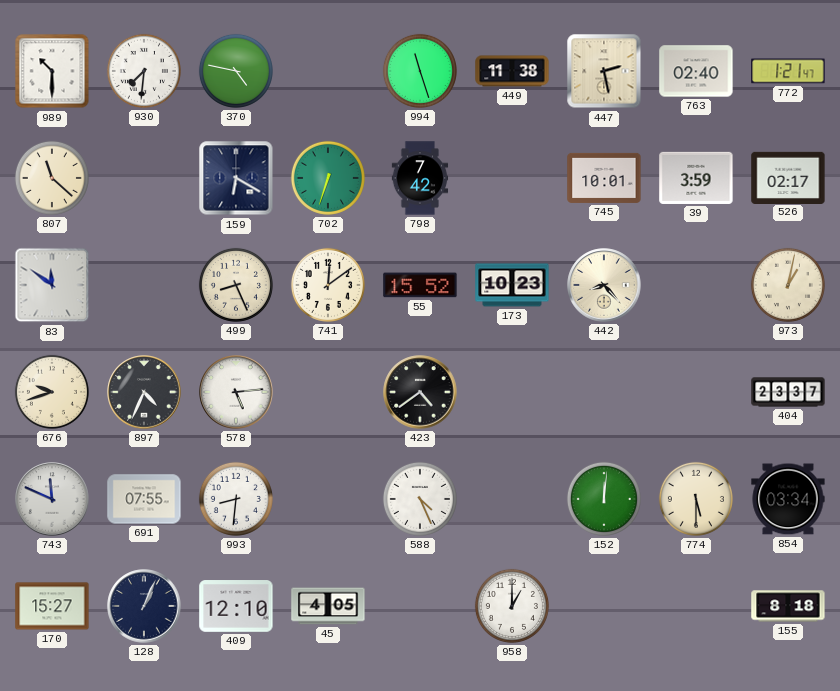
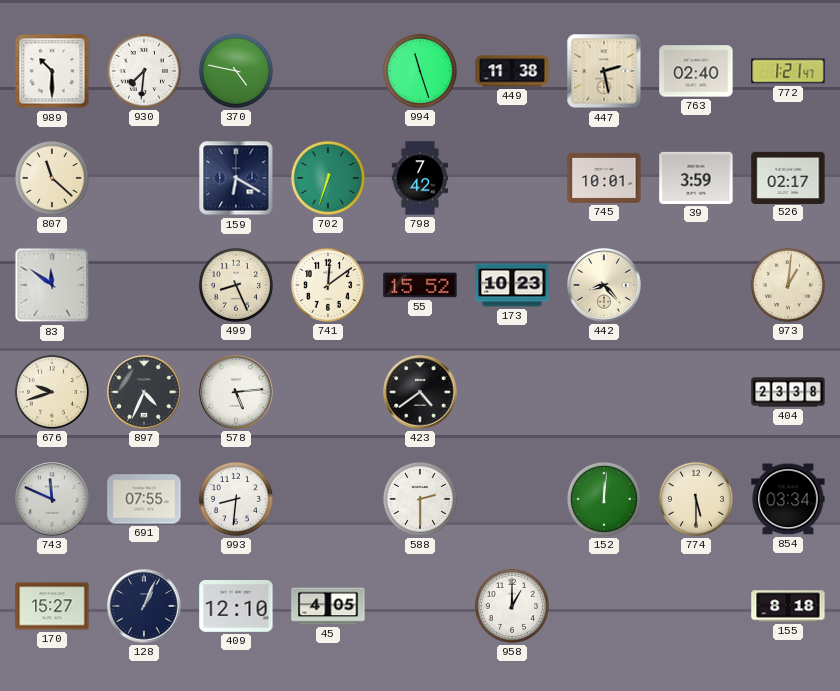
973: 1:02 -> 1:01
404: 23:37 -> 23:38
588: 4:26 -> 2:30
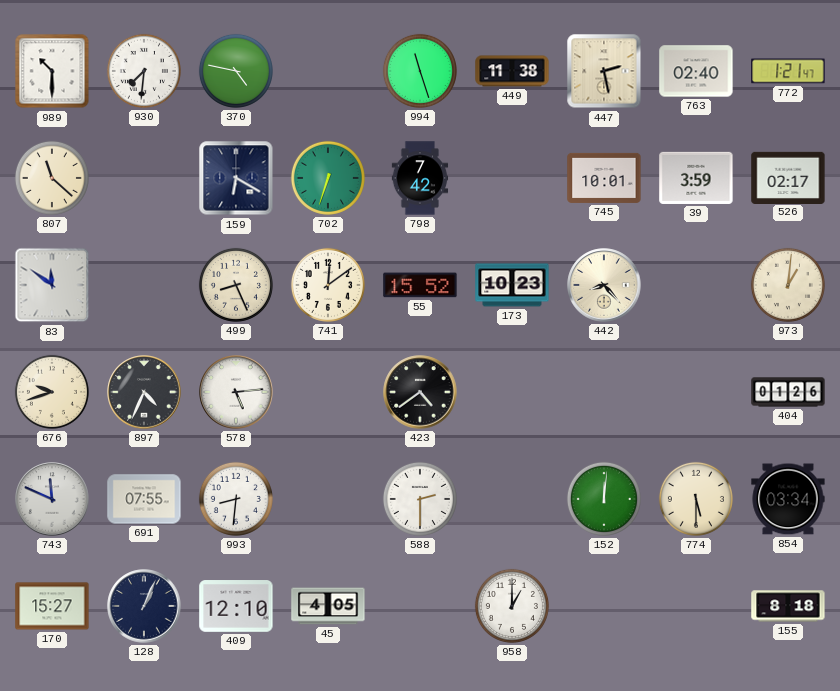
404: 23:38 -> 01:26
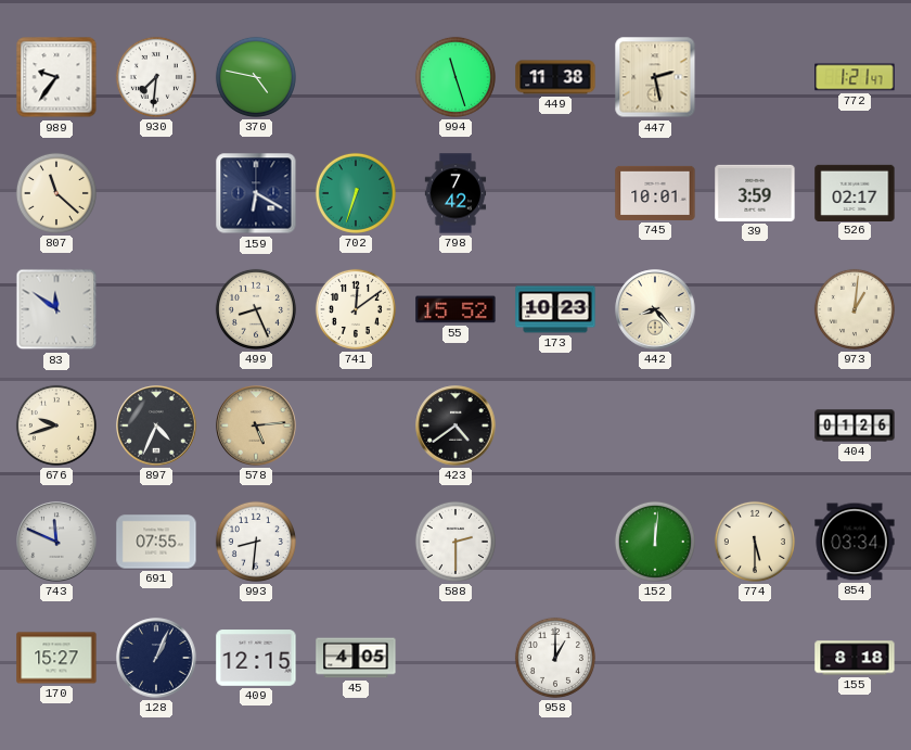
989: 10:30 -> 9:36
763: 02:40 -> none
578 dial: white -> champagne
409: 12:10 -> 12:15
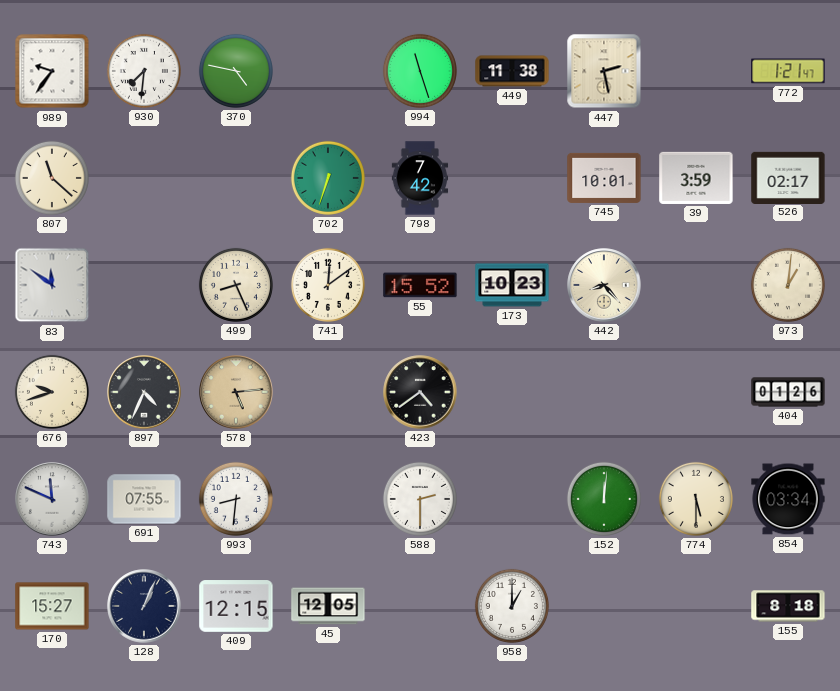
159: 6:20 -> none
45: 4:05 -> 12:05
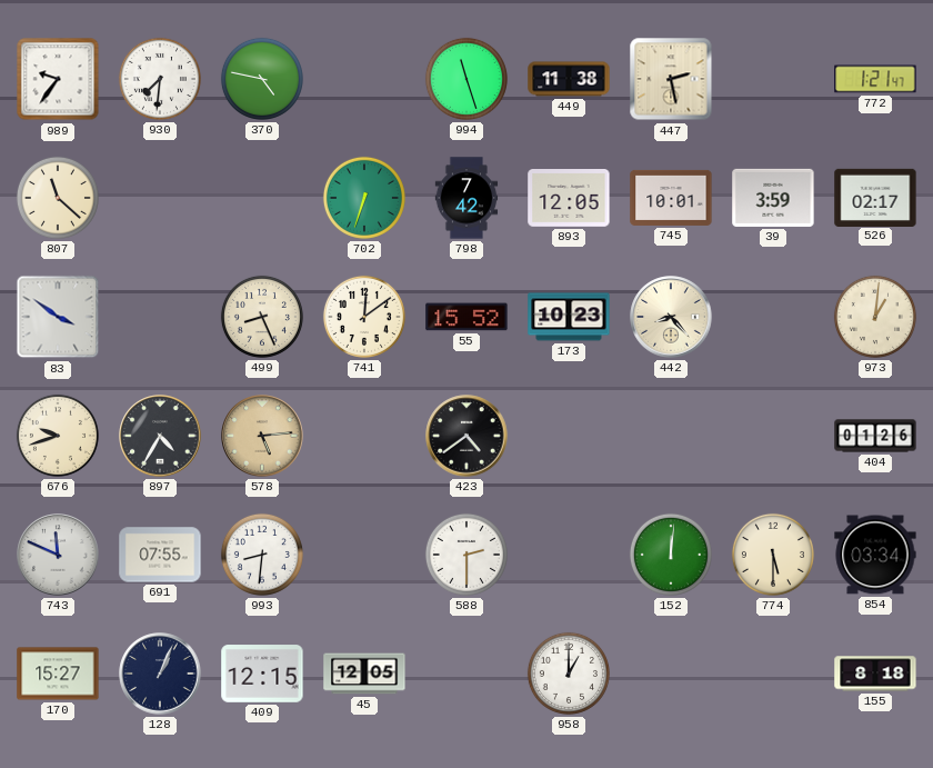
893: none -> 12:05
83: 11:51 -> 3:51
897: 4:34 -> 4:35
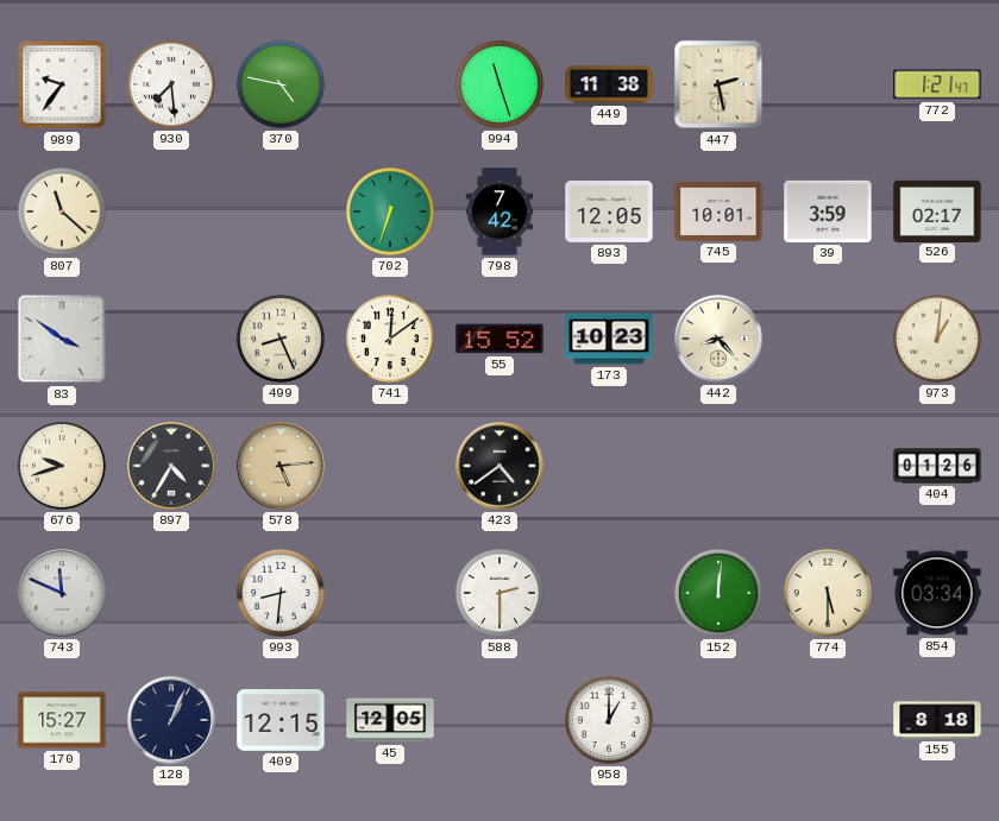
930: 7:31 -> 7:29
691: 07:55 -> none
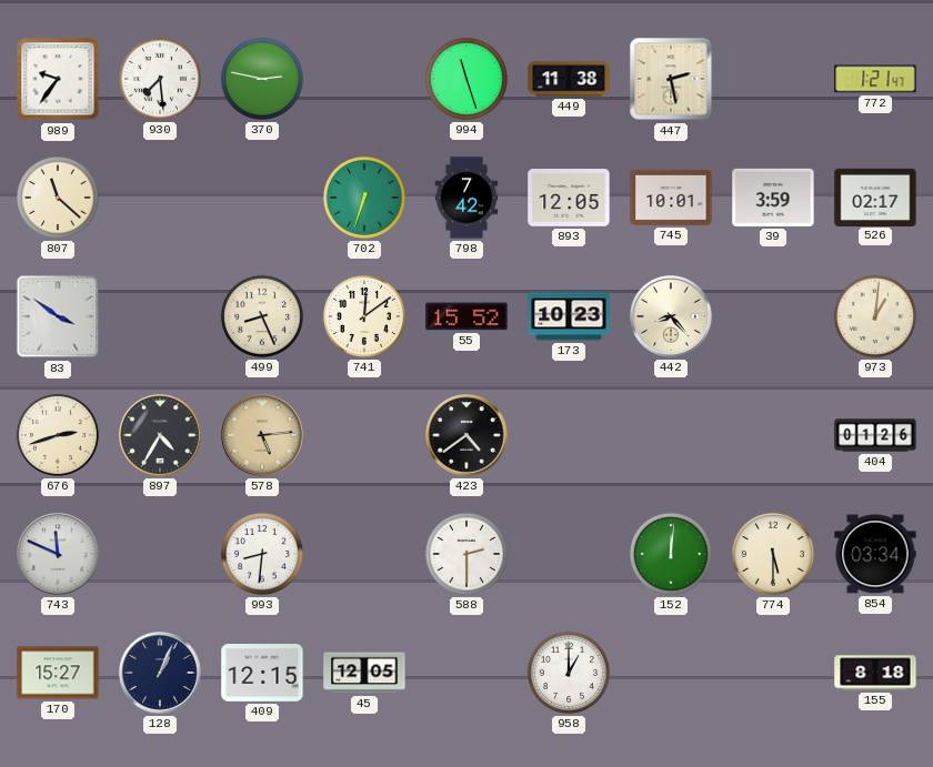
370: 4:47 -> 2:47
676: 9:42 -> 2:42
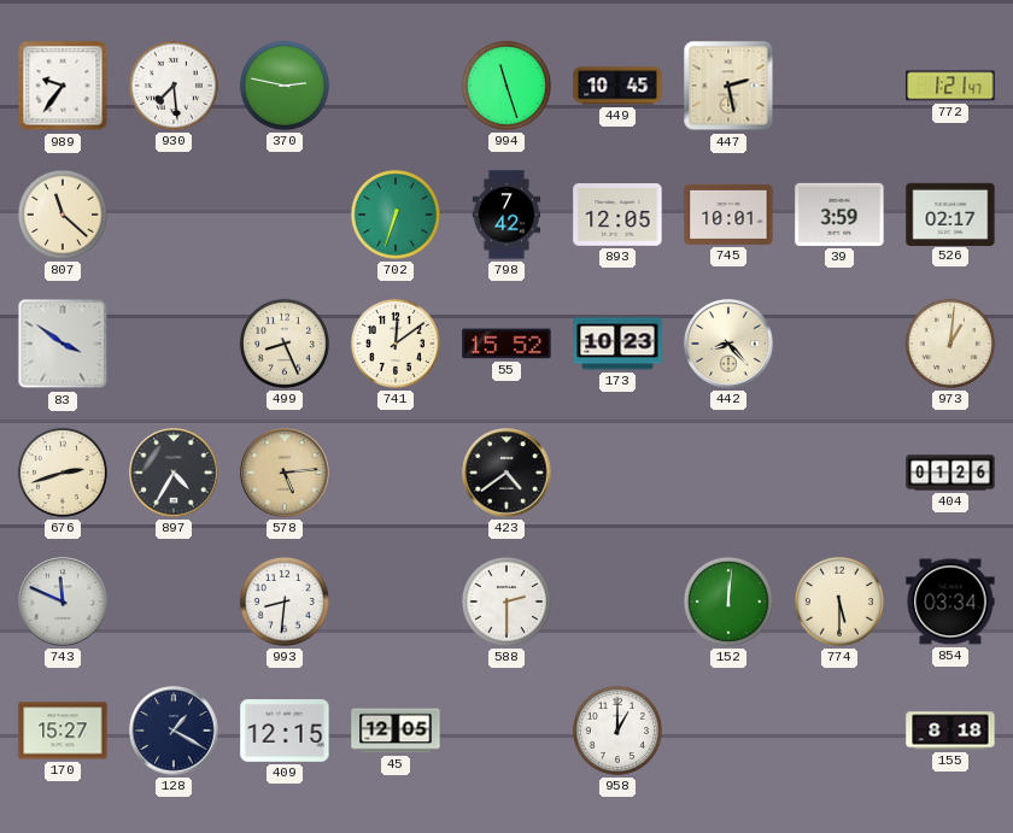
449: 11:38 -> 10:45
128: 1:04 -> 1:20
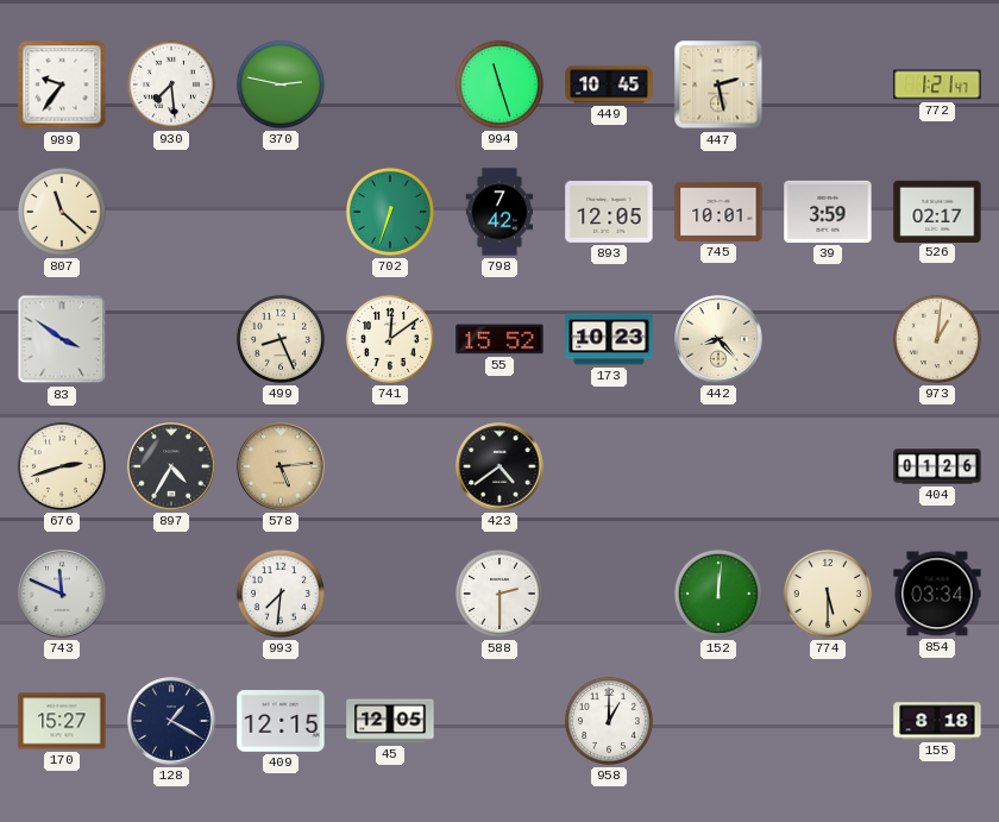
993: 8:31 -> 7:31
